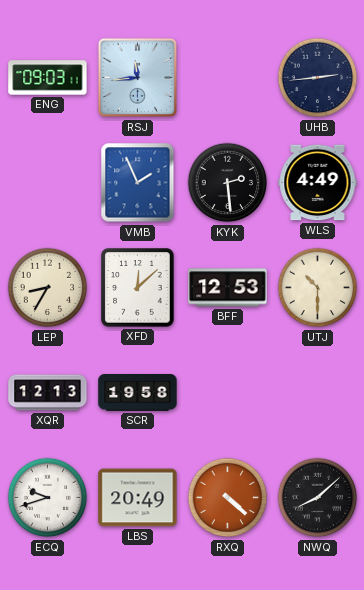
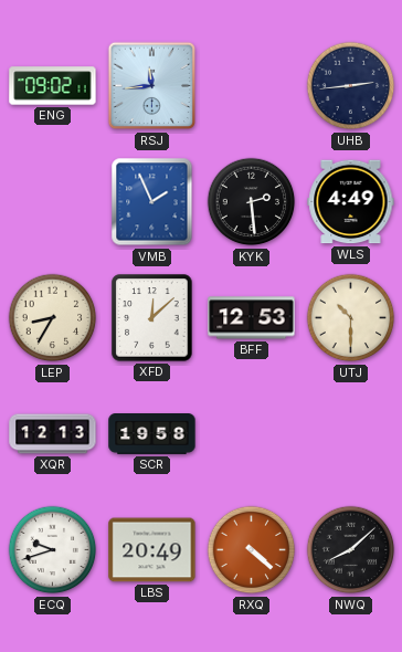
ENG: 09:03 -> 09:02
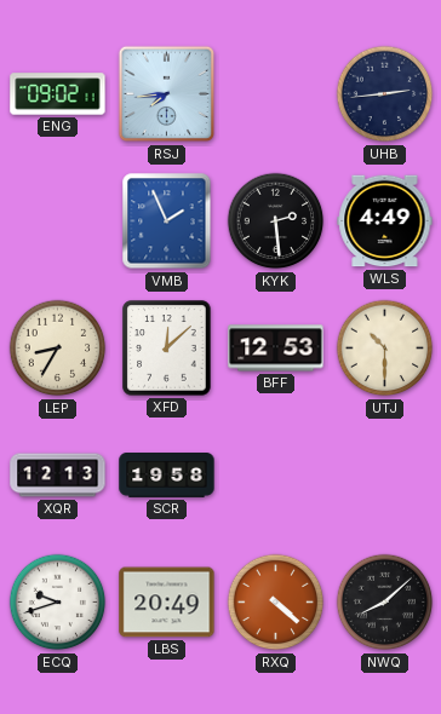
RSJ: 11:44 -> 7:44
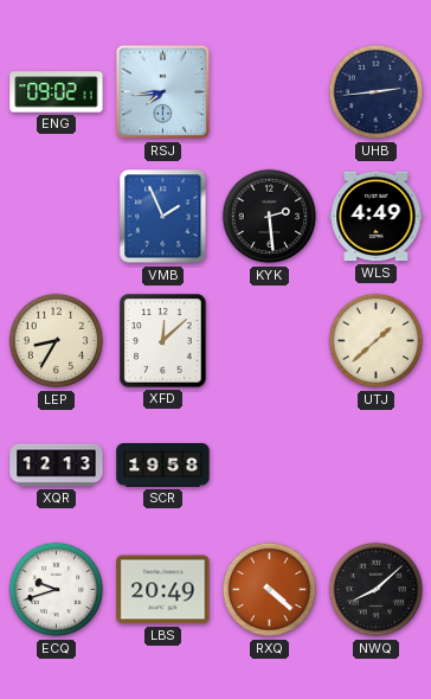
BFF: 12:53 -> none
UTJ: 10:30 -> 1:38
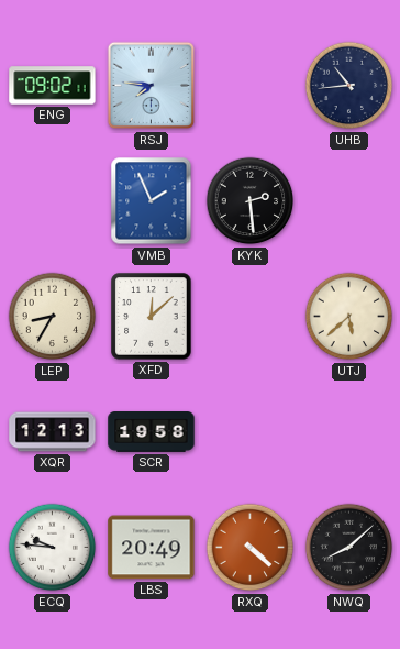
RSJ: 7:44 -> 7:46
UHB: 2:44 -> 10:44
WLS: 4:49 -> none
UTJ: 1:38 -> 5:38
ECQ: 9:42 -> 9:46
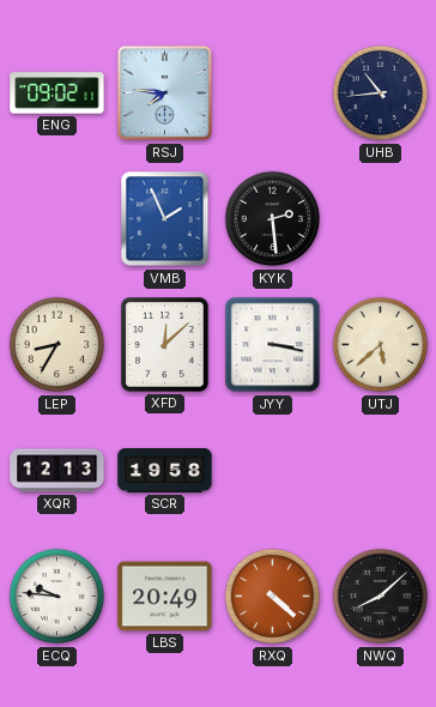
JYY: none -> 3:17
